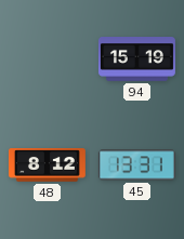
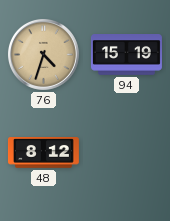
76: none -> 4:33
45: 13:31 -> none
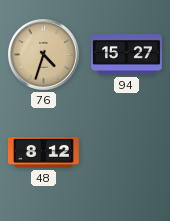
94: 15:19 -> 15:27
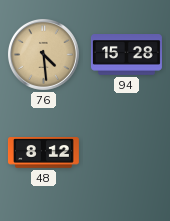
76: 4:33 -> 4:29
94: 15:27 -> 15:28
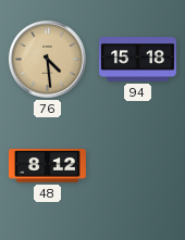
94: 15:28 -> 15:18
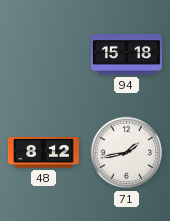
76: 4:29 -> none
71: none -> 1:43
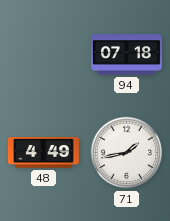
94: 15:18 -> 07:18
48: 8:12 -> 4:49
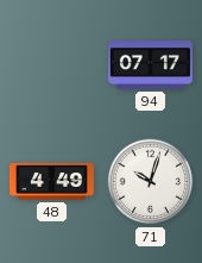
94: 07:18 -> 07:17
71: 1:43 -> 10:03
